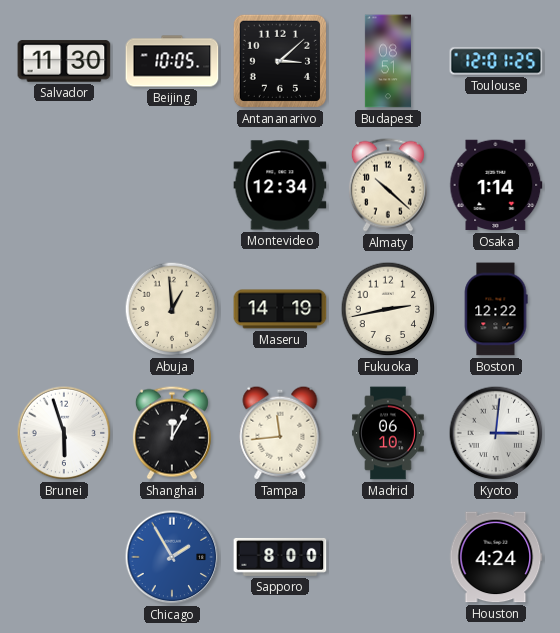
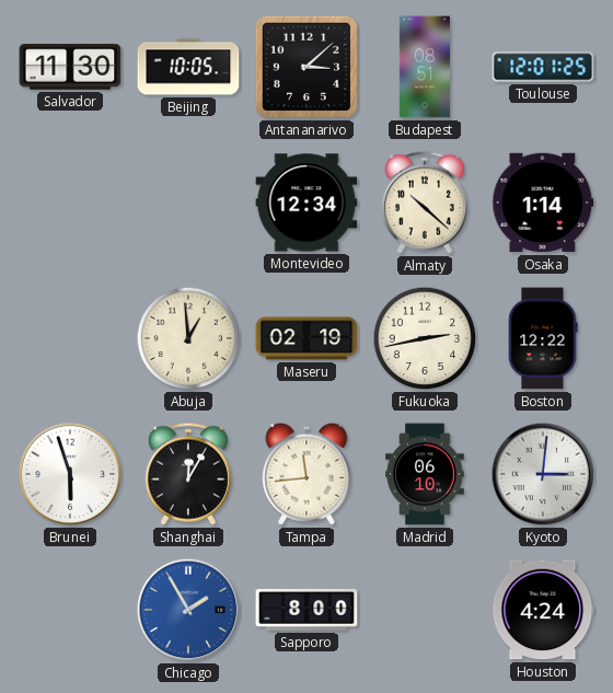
Maseru: 14:19 -> 02:19
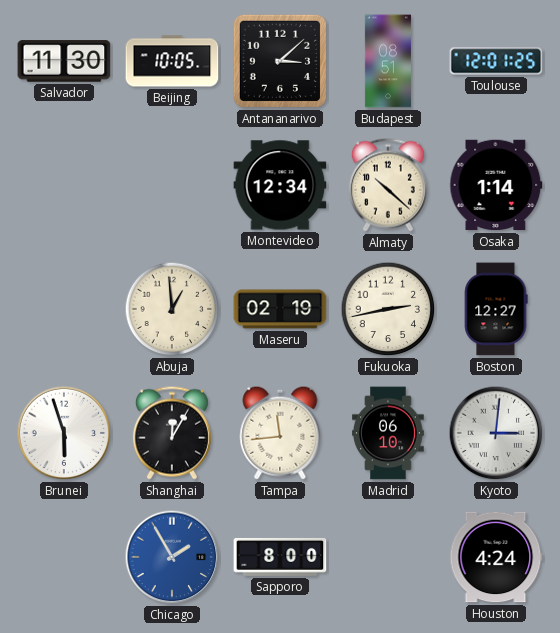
Boston: 12:22 -> 12:27
